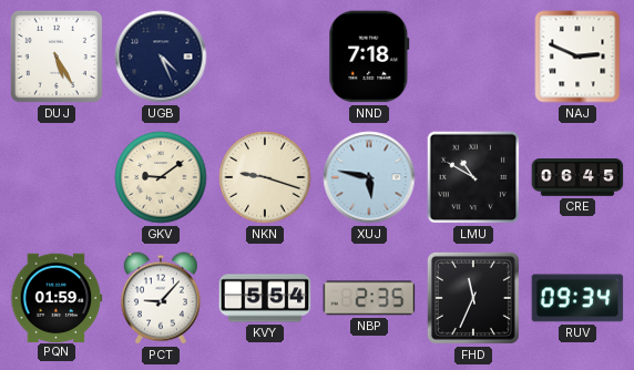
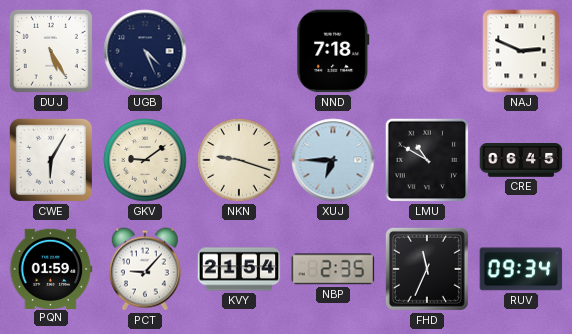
CWE: none -> 6:05
XUJ: 5:47 -> 6:45
KVY: 5:54 -> 21:54
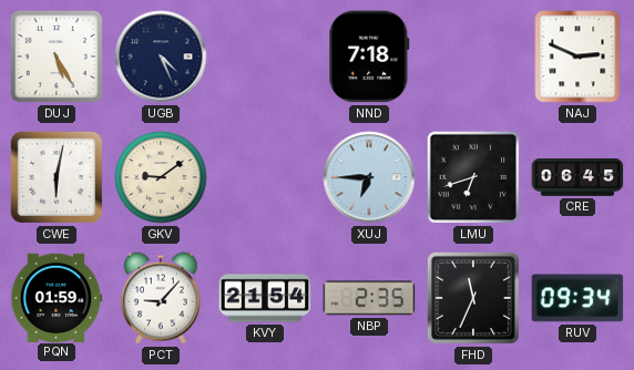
CWE: 6:05 -> 6:02
NKN: 9:18 -> none
LMU: 10:50 -> 6:42
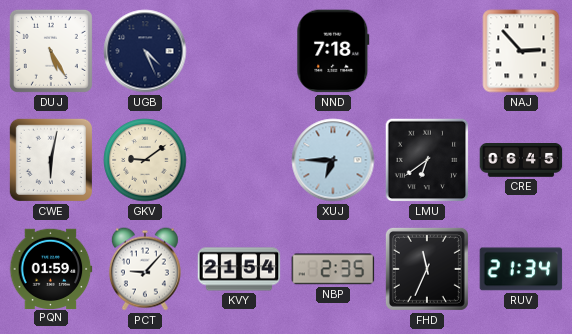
NAJ: 2:49 -> 2:53
LMU: 6:42 -> 6:39
RUV: 09:34 -> 21:34
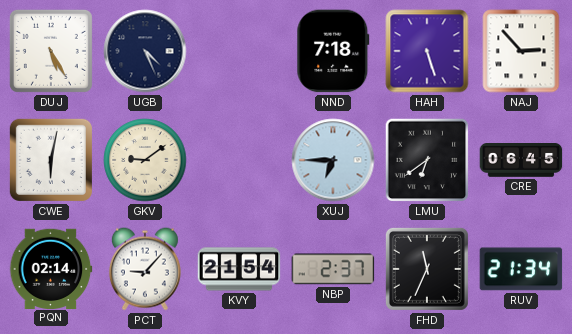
HAH: none -> 5:27
PQN: 01:59 -> 02:14
NBP: 2:35 -> 2:37
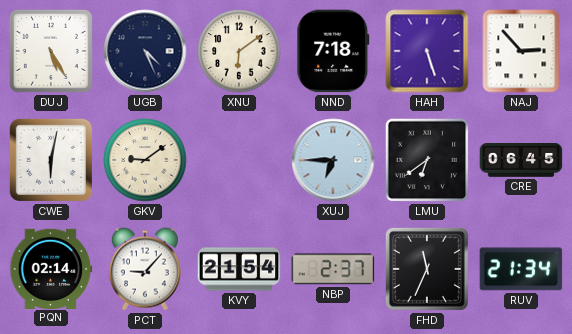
XNU: none -> 6:09
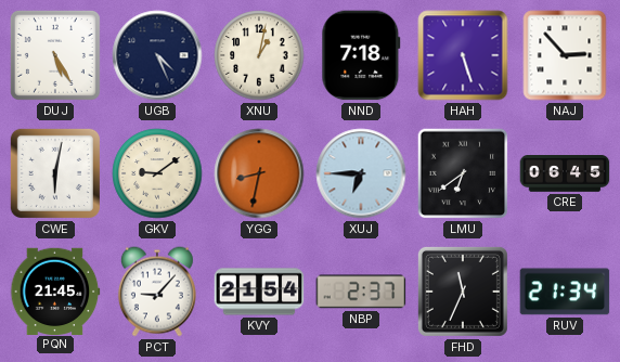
XNU: 6:09 -> 1:02
YGG: none -> 8:32
PQN: 02:14 -> 21:45
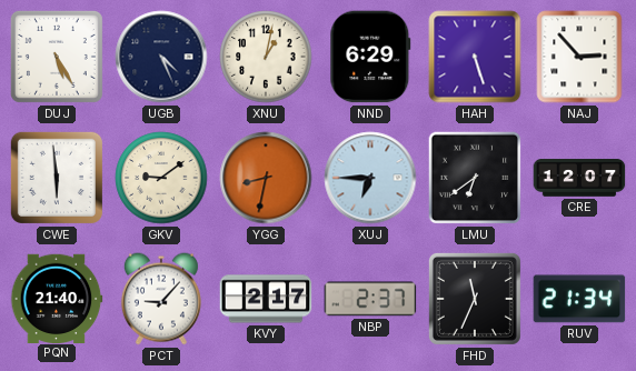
NND: 7:18 -> 6:29
CWE: 6:02 -> 5:59
CRE: 06:45 -> 12:07
PQN: 21:45 -> 21:40
KVY: 21:54 -> 2:17
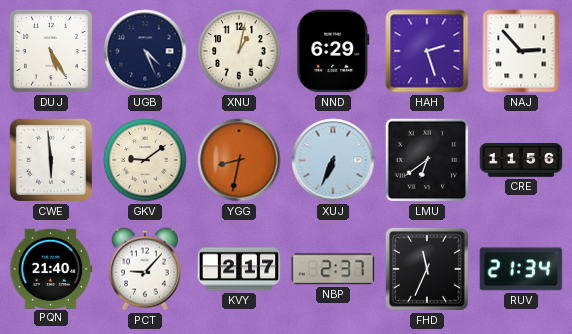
HAH: 5:27 -> 2:27
XUJ: 6:45 -> 6:34
CRE: 12:07 -> 11:56
